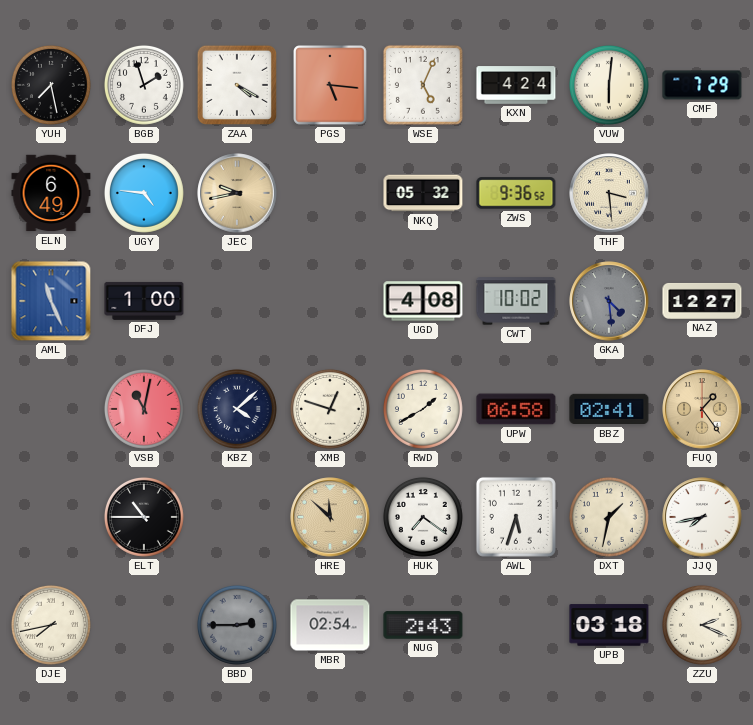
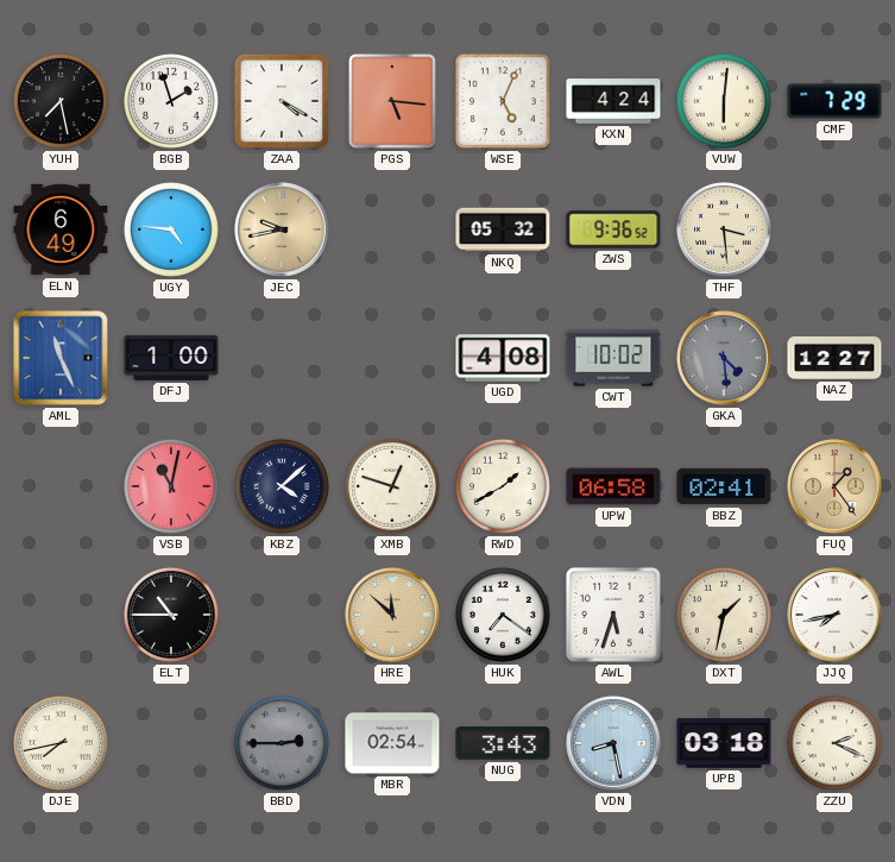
NUG: 2:43 -> 3:43
VDN: none -> 8:28
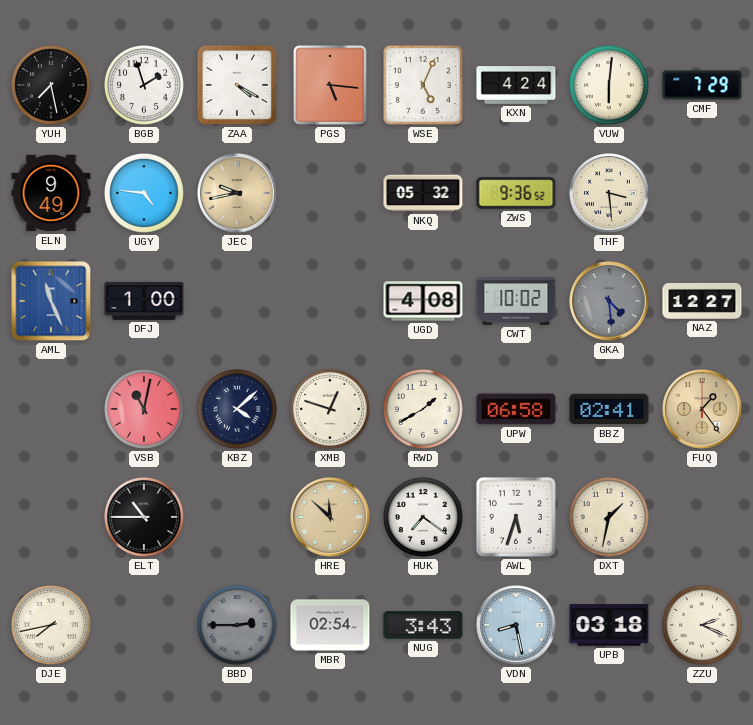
ELN: 6:49 -> 9:49
JJQ: 7:43 -> none
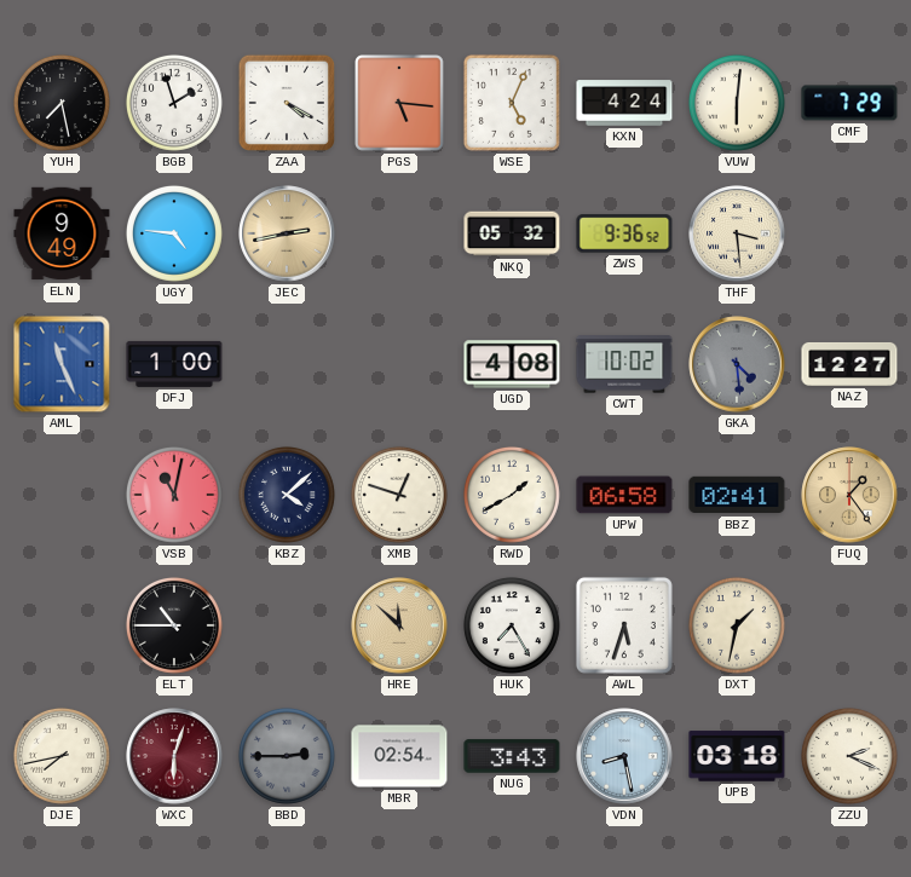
JEC: 9:43 -> 2:43
HUK: 7:21 -> 7:25
WXC: none -> 6:03
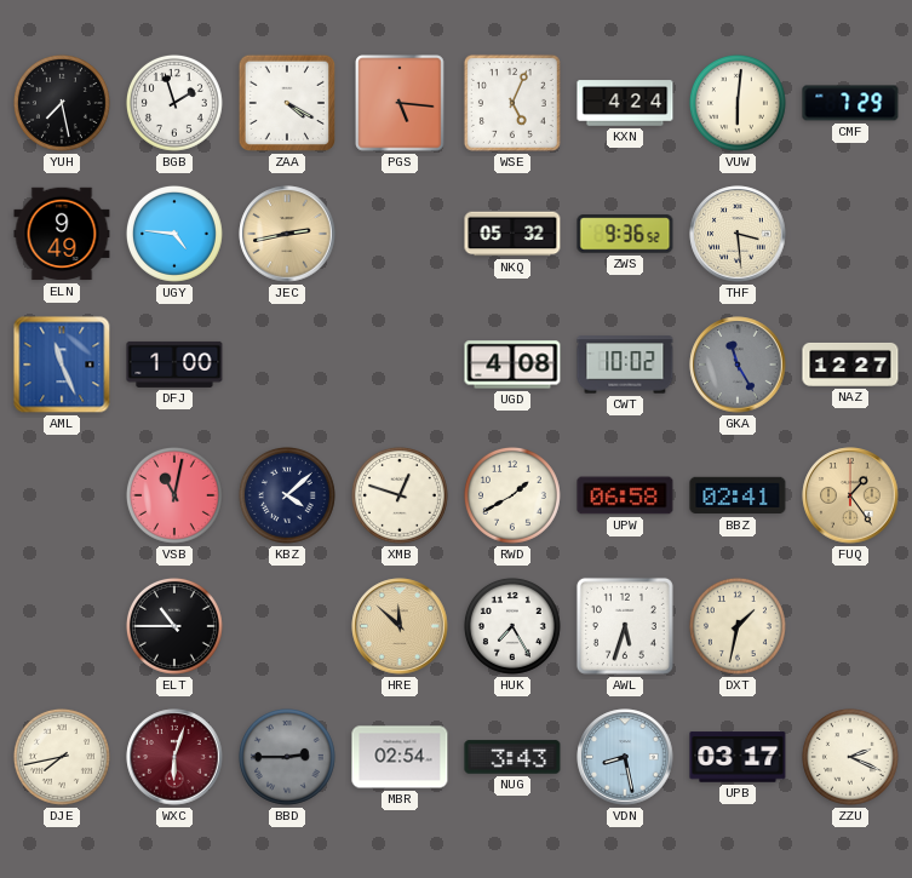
GKA: 4:29 -> 11:25
UPB: 03:18 -> 03:17
